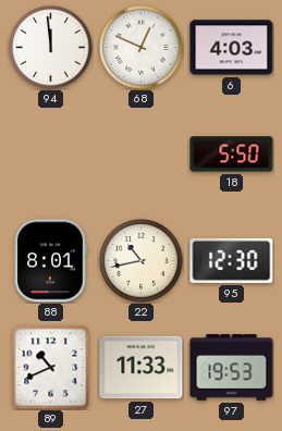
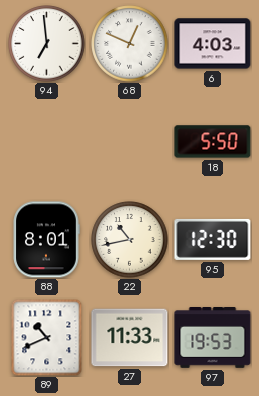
94: 11:59 -> 6:59
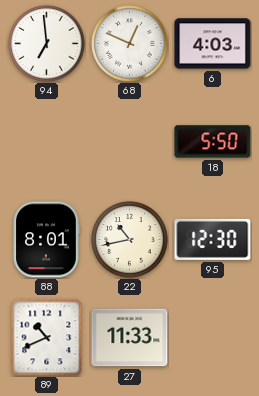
97: 19:53 -> none
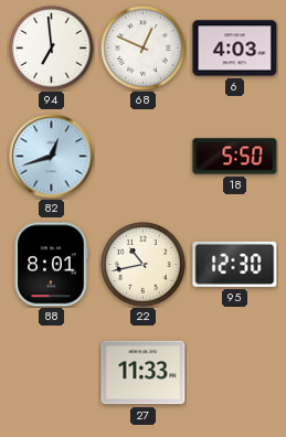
82: none -> 12:42
89: 10:41 -> none
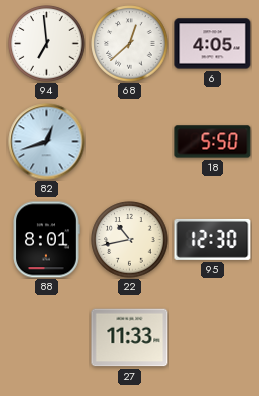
68: 12:49 -> 12:38
6: 4:03 -> 4:05
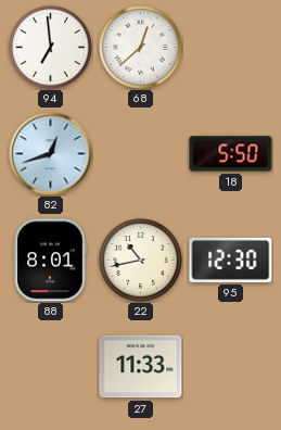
6: 4:05 -> none
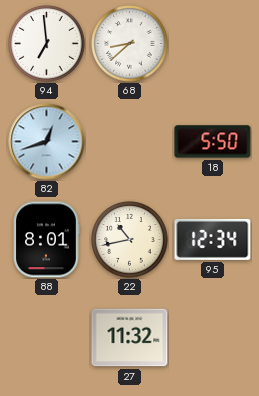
68: 12:38 -> 8:38
95: 12:30 -> 12:34
27: 11:33 -> 11:32
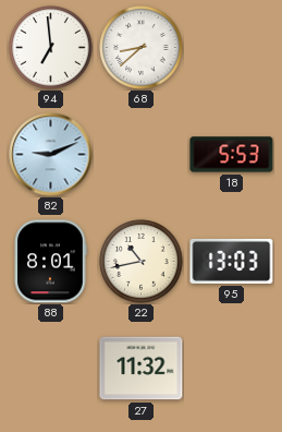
82: 12:42 -> 9:11
18: 5:50 -> 5:53
95: 12:34 -> 13:03
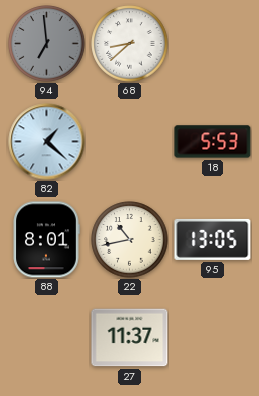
94 dial: white -> grey
82: 9:11 -> 1:22
95: 13:03 -> 13:05
27: 11:32 -> 11:37
